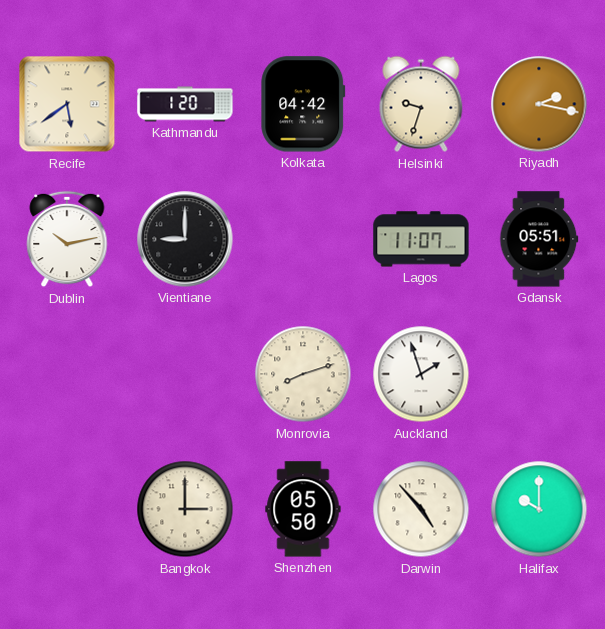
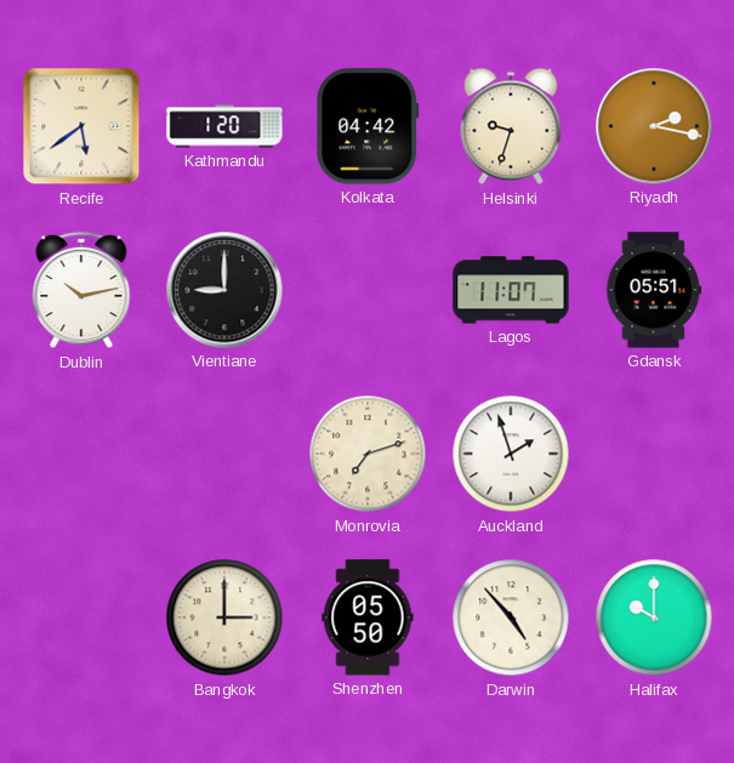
Monrovia: 8:12 -> 7:12
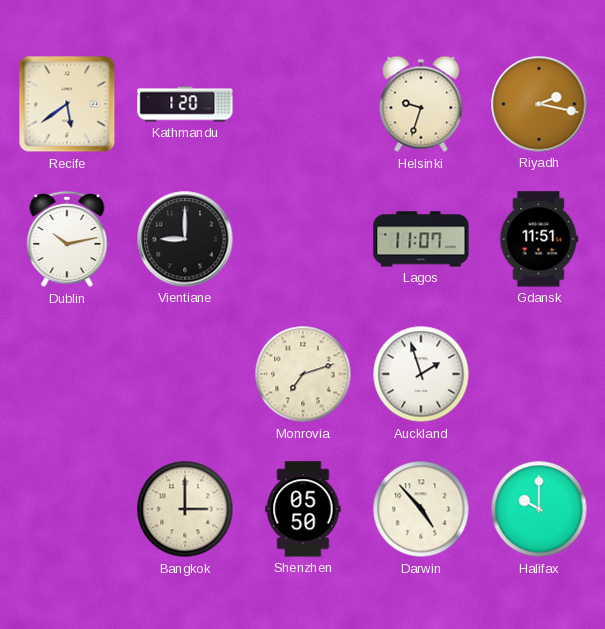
Kolkata: 04:42 -> none
Gdansk: 05:51 -> 11:51
